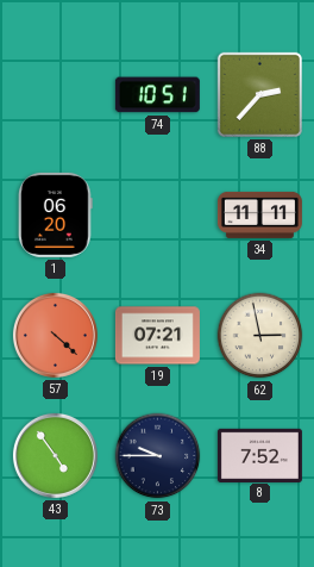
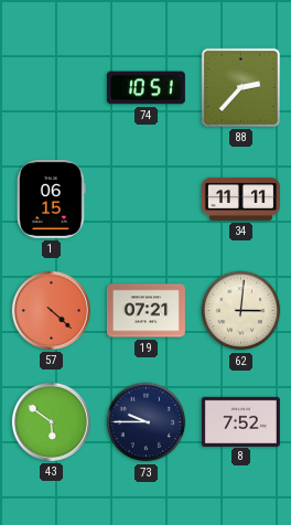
1: 06:20 -> 06:15
62: 2:58 -> 3:01
43: 4:54 -> 5:51
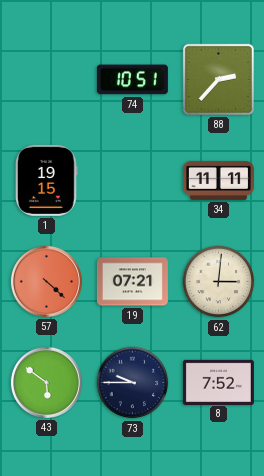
1: 06:15 -> 19:15
